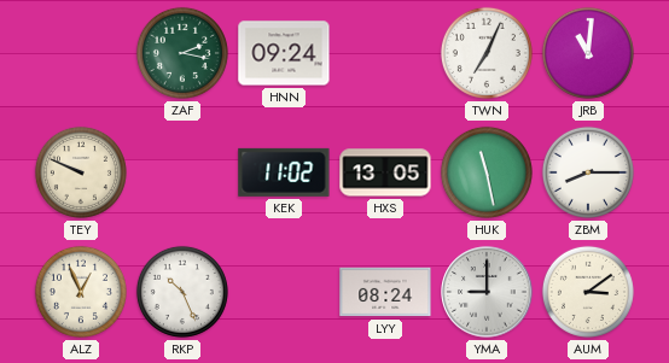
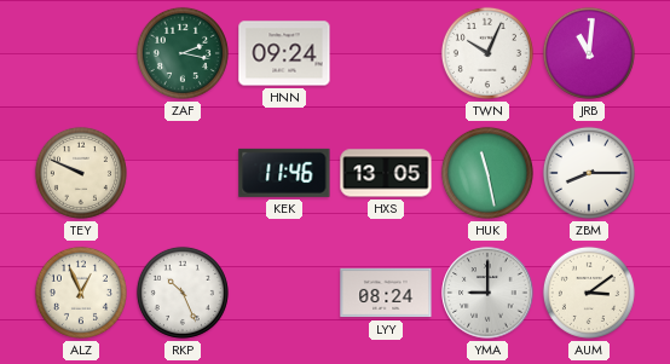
TWN: 7:04 -> 10:04
KEK: 11:02 -> 11:46
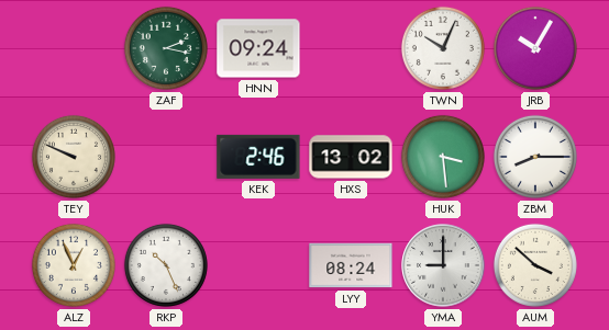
JRB: 11:01 -> 10:05
KEK: 11:46 -> 2:46
HXS: 13:05 -> 13:02
HUK: 11:28 -> 3:29
AUM: 3:09 -> 3:52
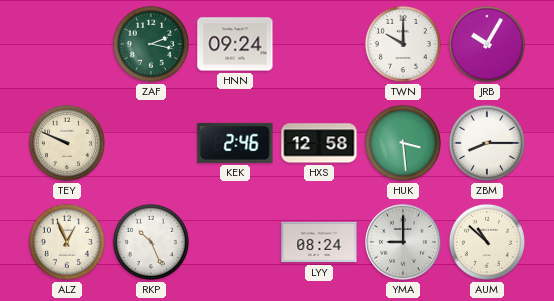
TWN: 10:04 -> 10:00
HXS: 13:02 -> 12:58
AUM: 3:52 -> 10:52
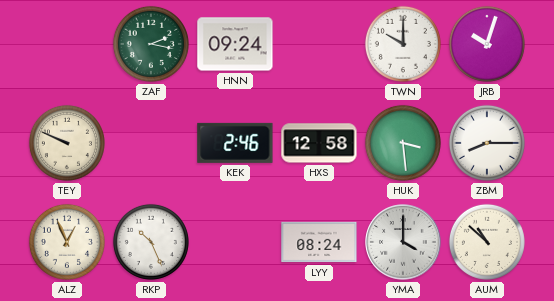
JRB: 10:05 -> 10:03
YMA: 9:00 -> 4:00
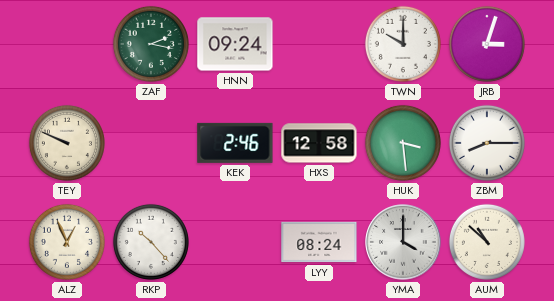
JRB: 10:03 -> 3:03
RKP: 10:26 -> 10:23
